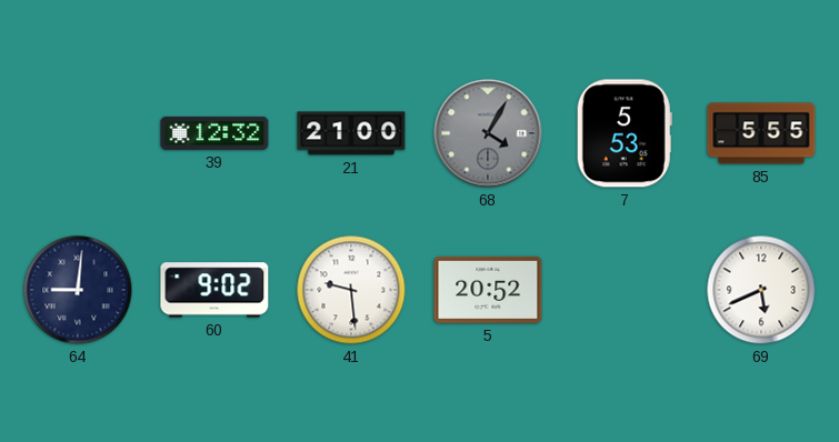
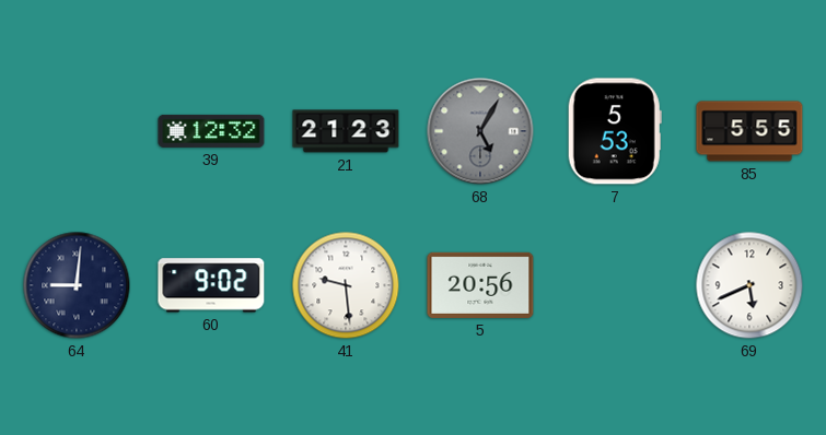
21: 21:00 -> 21:23
68: 4:05 -> 5:05
5: 20:52 -> 20:56
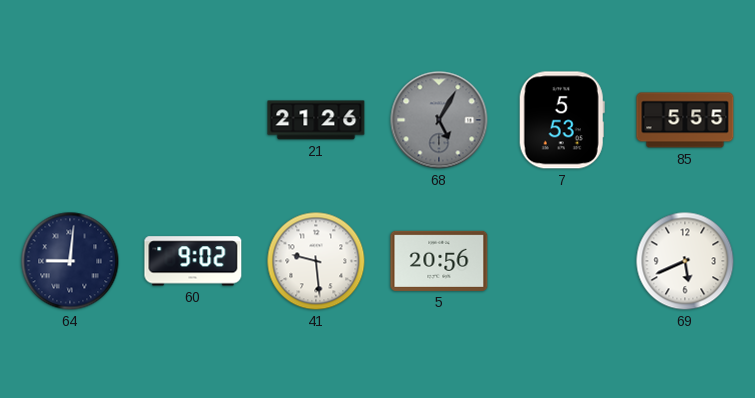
39: 12:32 -> none
21: 21:23 -> 21:26
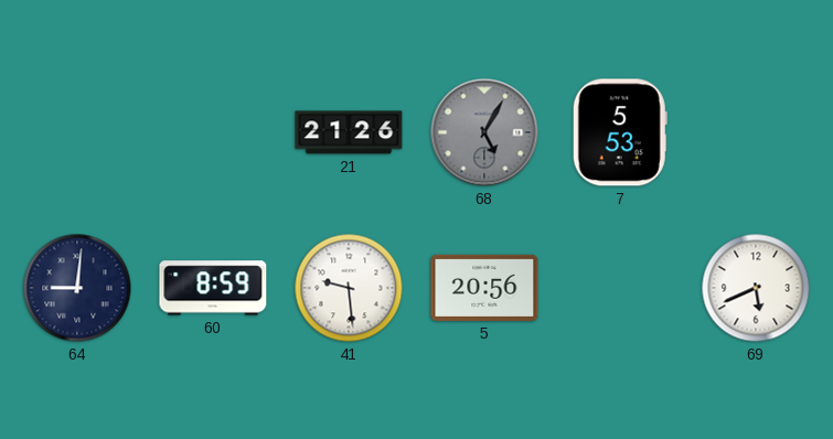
85: 5:55 -> none
60: 9:02 -> 8:59
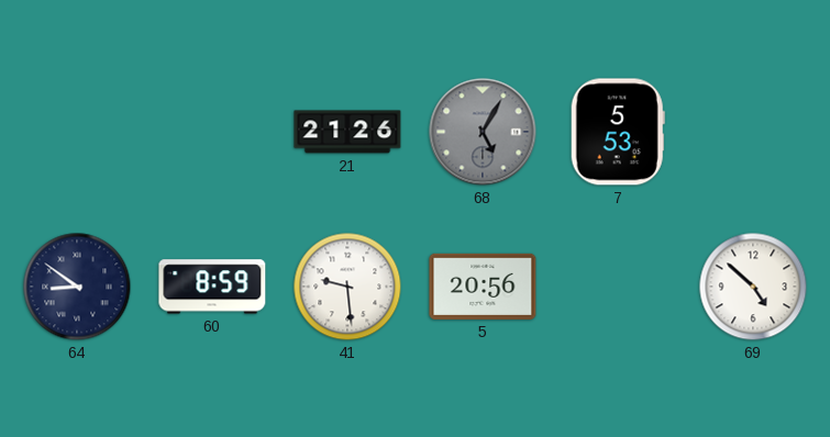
64: 9:01 -> 8:51
69: 5:41 -> 4:52
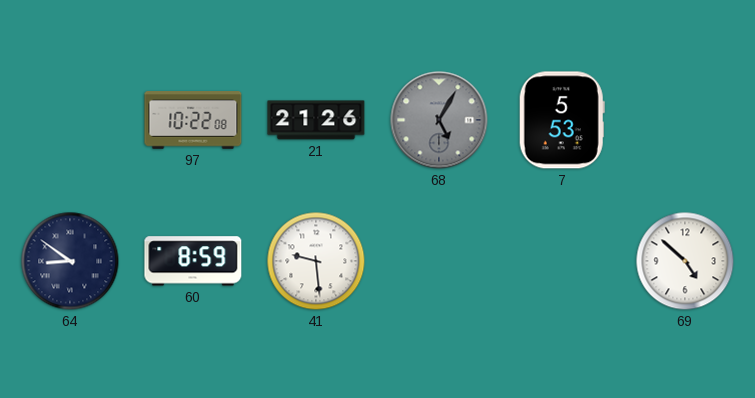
97: none -> 10:22
5: 20:56 -> none
